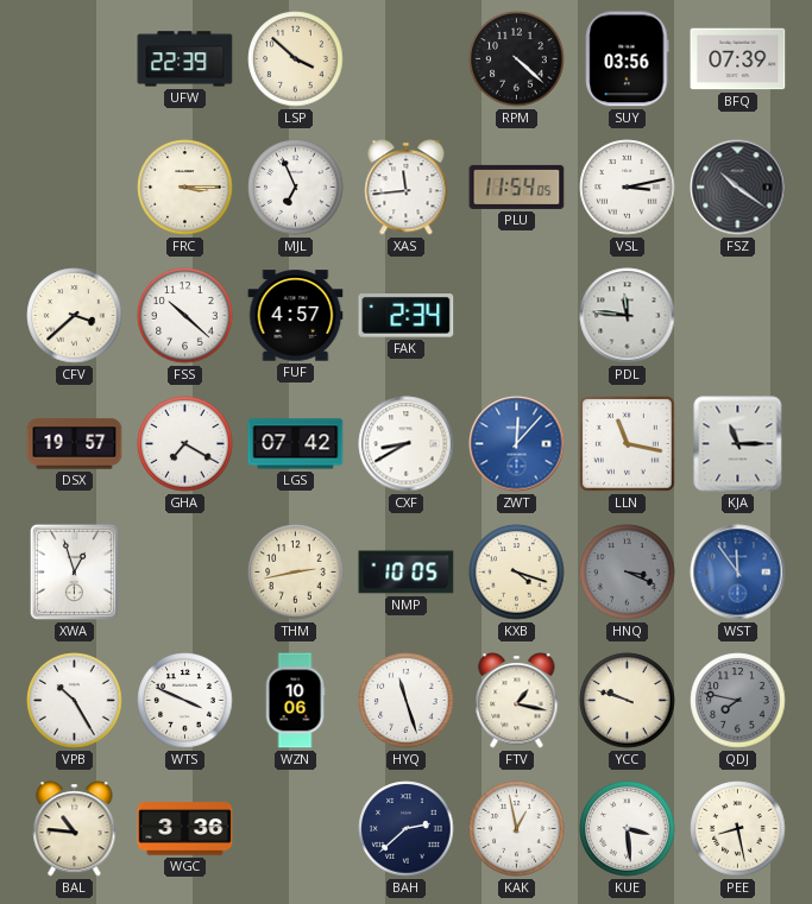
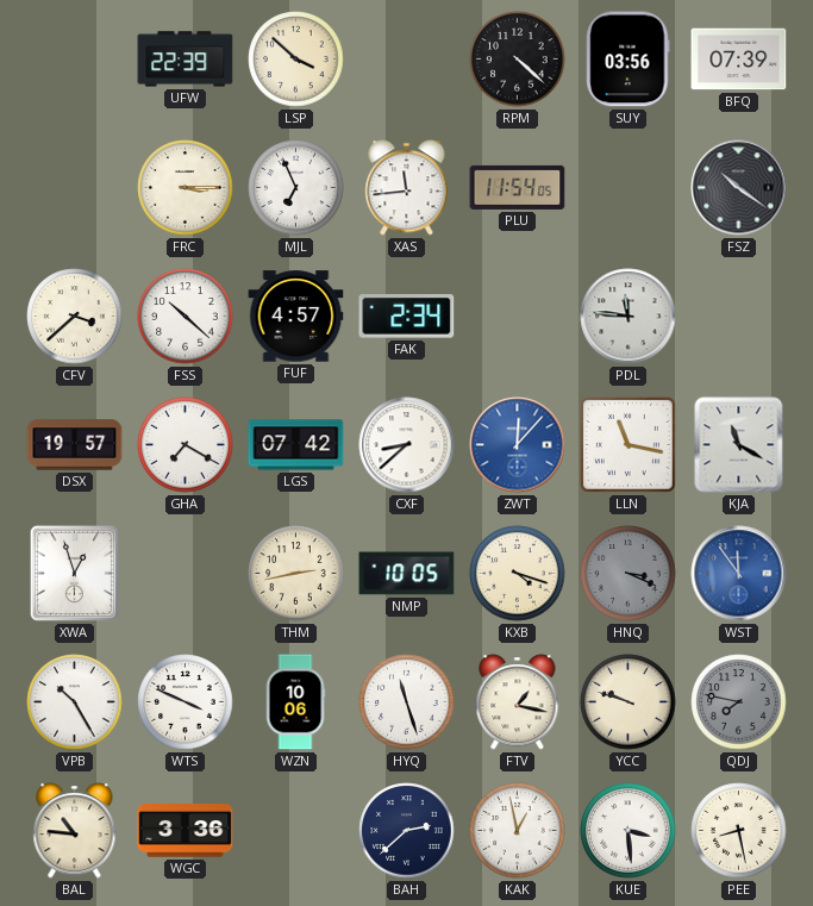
VSL: 3:13 -> none
CXF: 8:40 -> 8:38
KJA: 11:15 -> 11:20
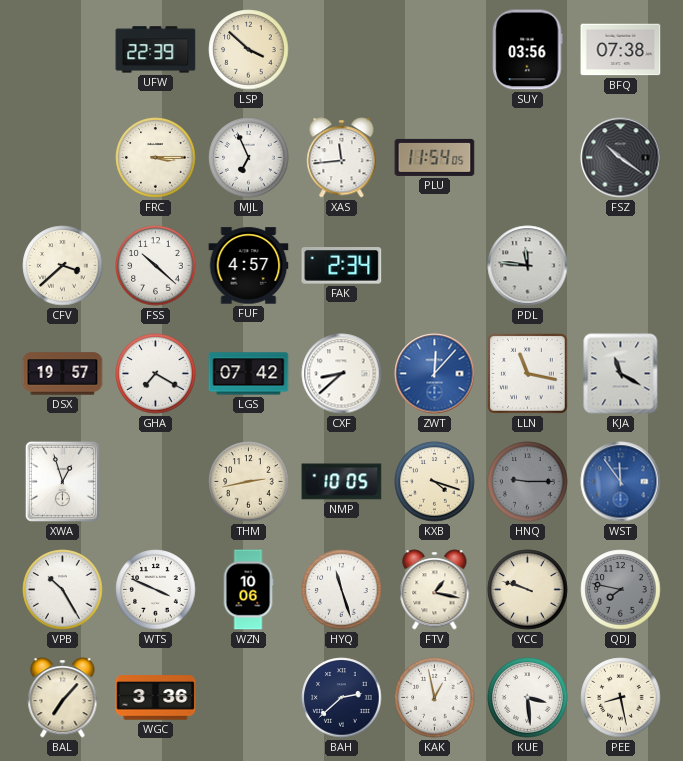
RPM: 4:22 -> none
BFQ: 07:39 -> 07:38
HNQ: 3:19 -> 9:15
BAL: 10:46 -> 7:07
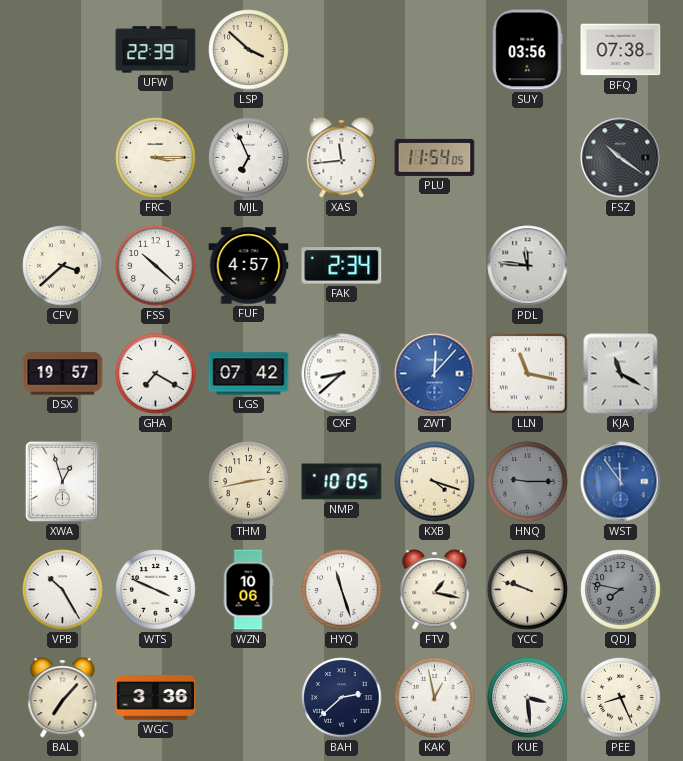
PEE: 8:28 -> 8:26
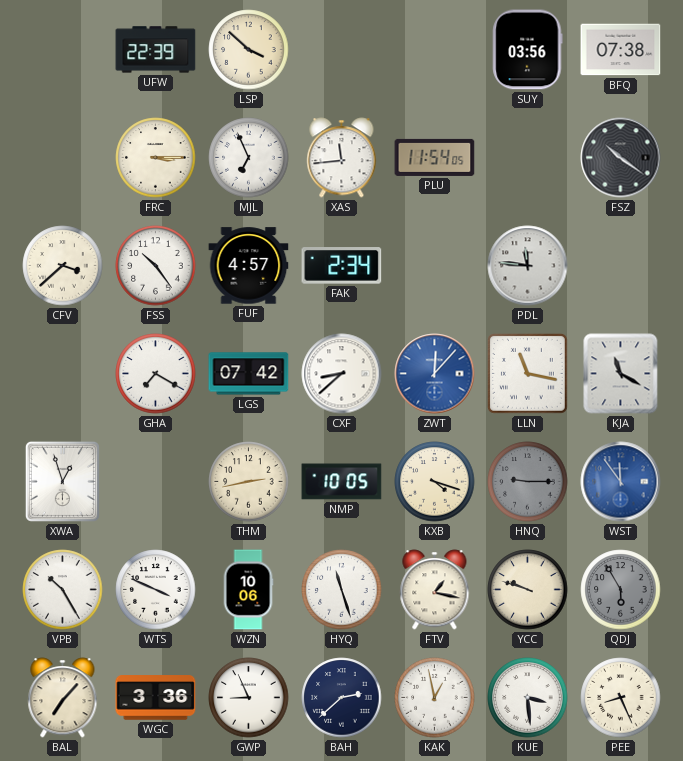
FSS: 10:22 -> 10:24
DSX: 19:57 -> none
QDJ: 7:47 -> 5:55
GWP: none -> 8:56
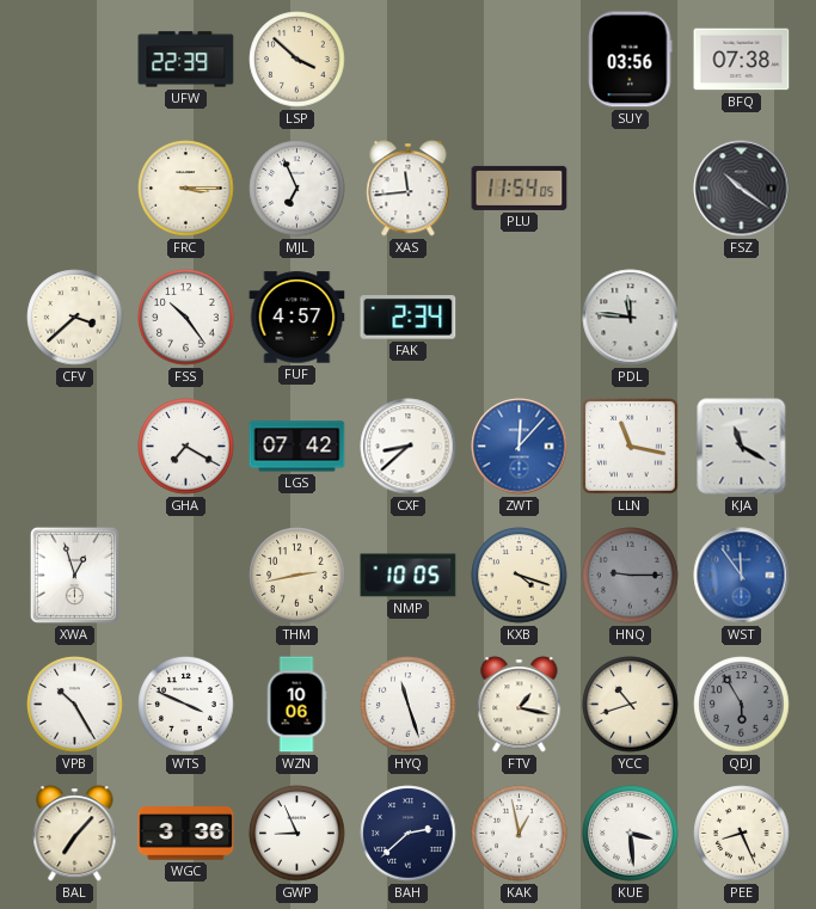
YCC: 9:48 -> 10:42
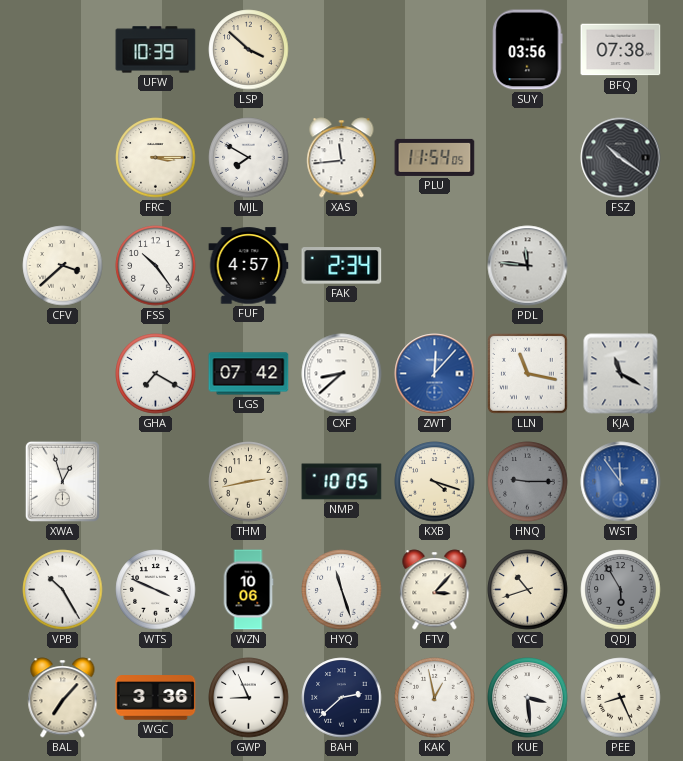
UFW: 22:39 -> 10:39
MJL: 6:56 -> 7:50
FTV: 1:17 -> 3:07
